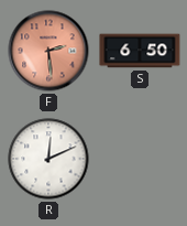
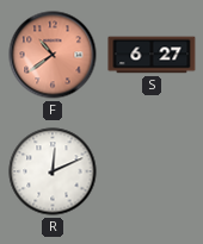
F: 2:29 -> 10:39
S: 6:50 -> 6:27
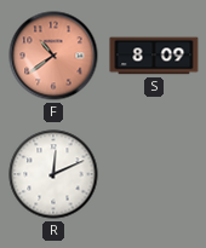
S: 6:27 -> 8:09
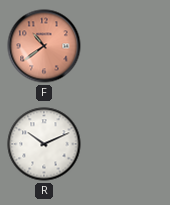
S: 8:09 -> none
R: 12:11 -> 10:11
